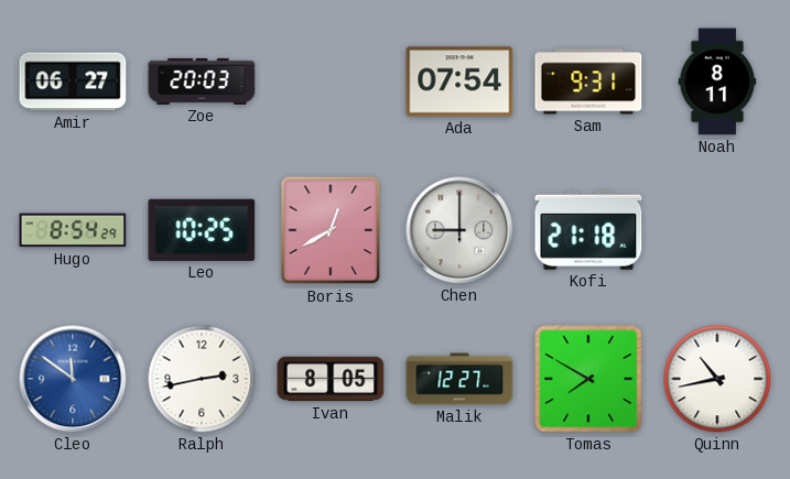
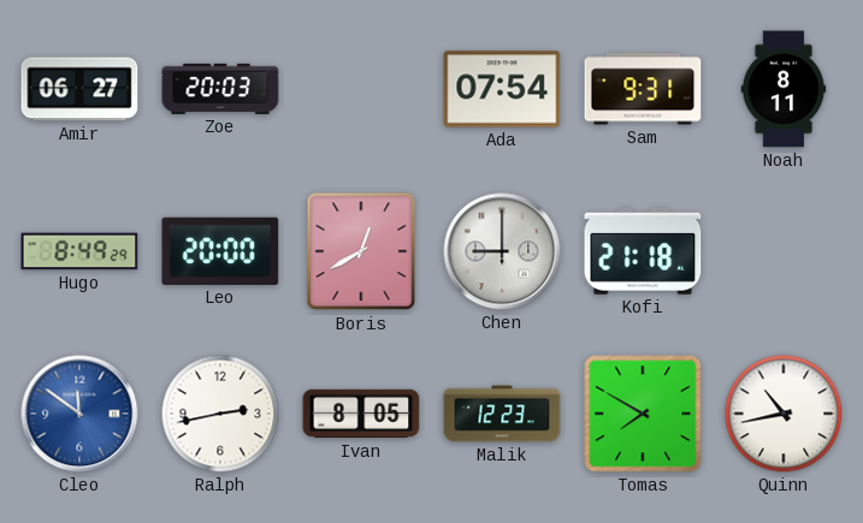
Hugo: 8:54 -> 8:49
Leo: 10:25 -> 20:00
Malik: 12:27 -> 12:23
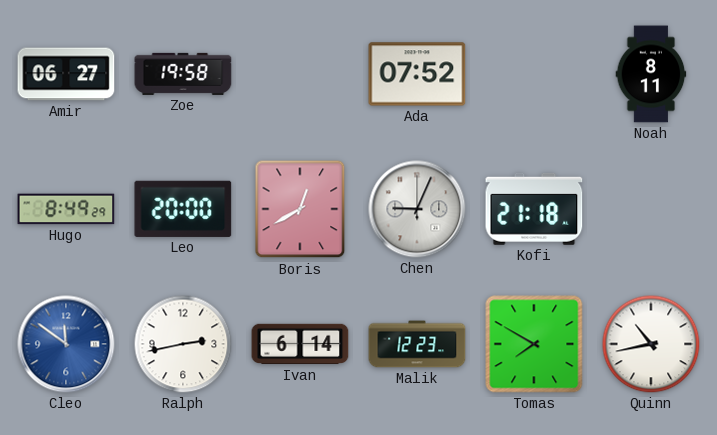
Zoe: 20:03 -> 19:58
Ada: 07:54 -> 07:52
Sam: 9:31 -> none
Chen: 9:00 -> 9:04
Ivan: 8:05 -> 6:14
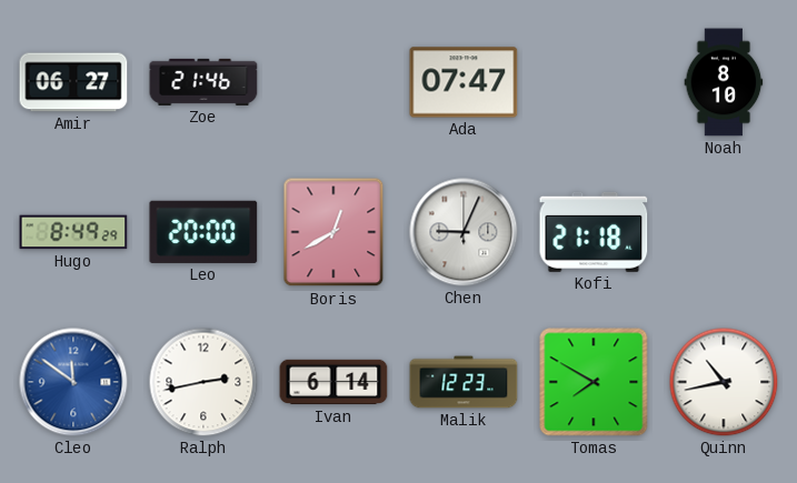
Zoe: 19:58 -> 21:46
Ada: 07:52 -> 07:47
Noah: 8:11 -> 8:10
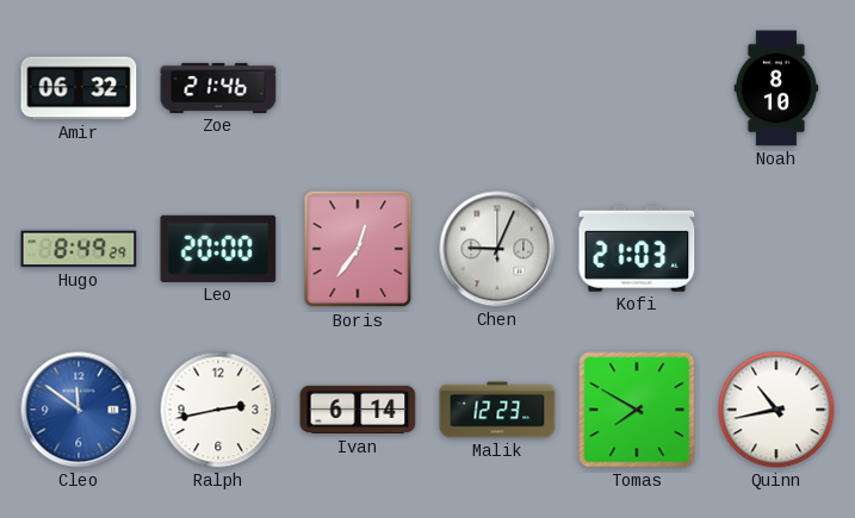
Amir: 06:27 -> 06:32
Ada: 07:47 -> none
Boris: 12:40 -> 12:36
Kofi: 21:18 -> 21:03
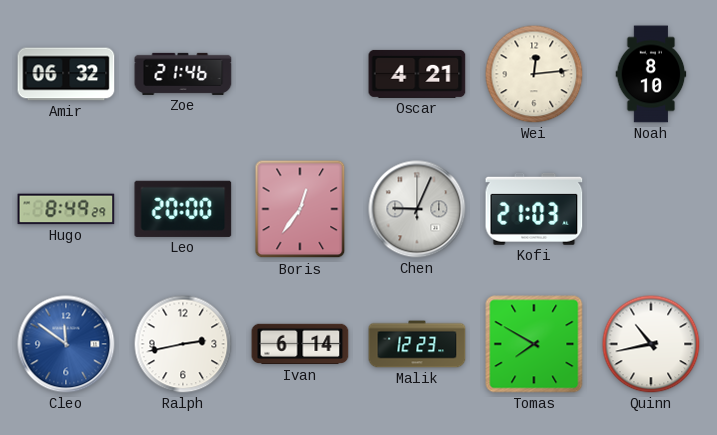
Oscar: none -> 4:21
Wei: none -> 12:14
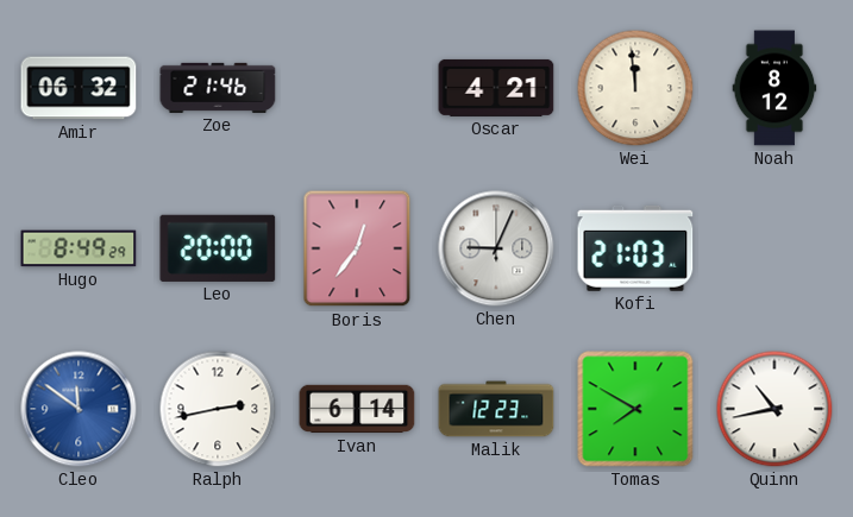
Wei: 12:14 -> 11:59
Noah: 8:10 -> 8:12
